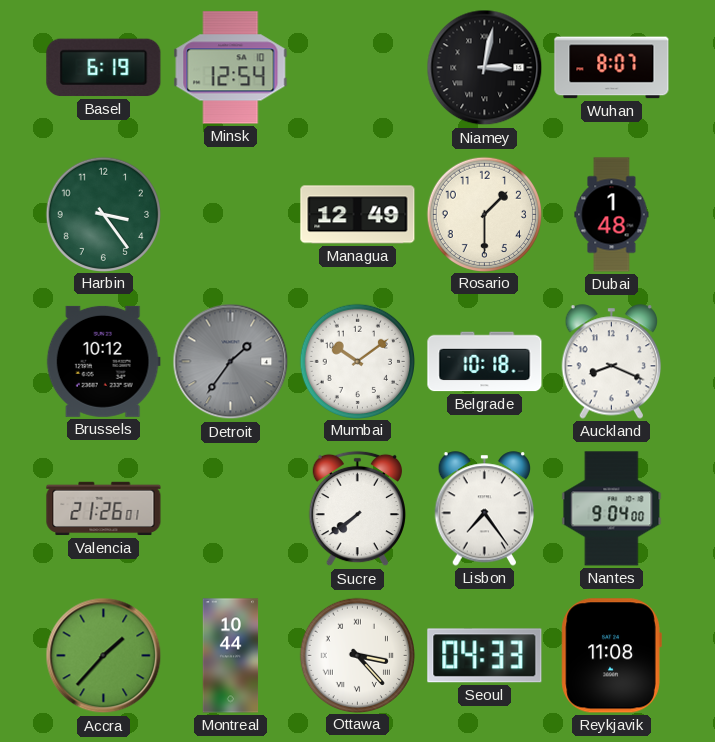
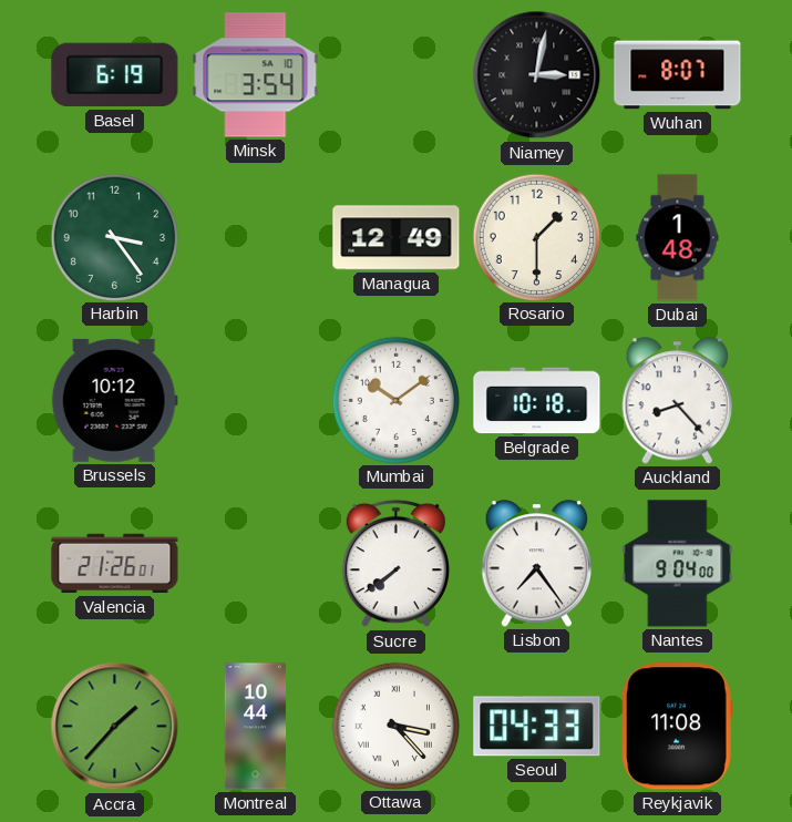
Minsk: 12:54 -> 3:54
Detroit: 1:36 -> none
Auckland: 8:19 -> 8:23
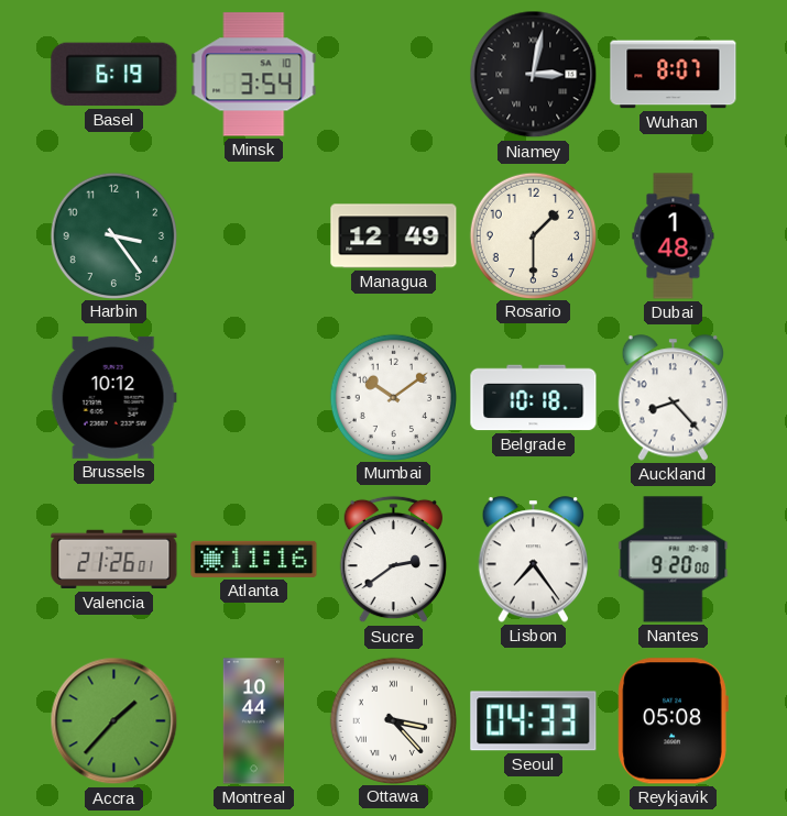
Atlanta: none -> 11:16
Sucre: 7:39 -> 2:39
Nantes: 9:04 -> 9:20
Reykjavik: 11:08 -> 05:08
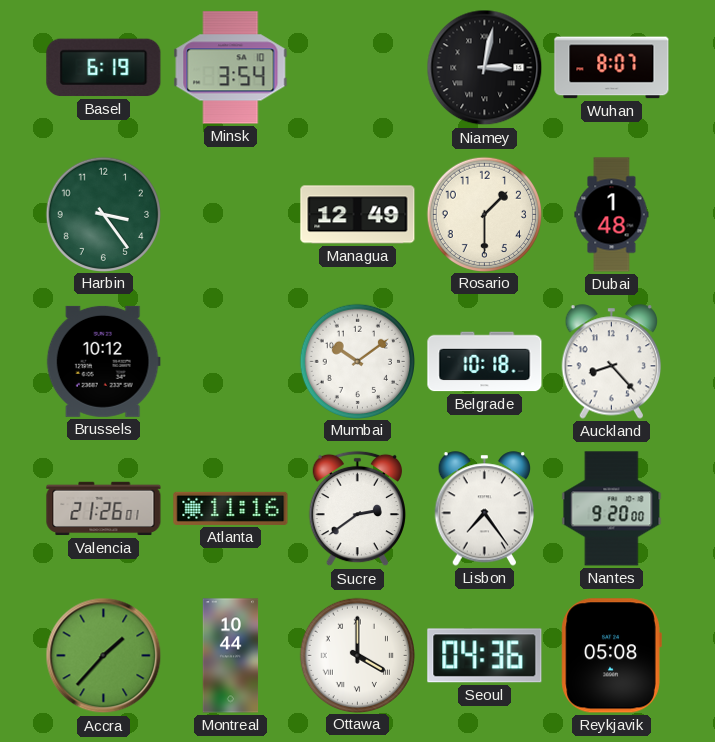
Ottawa: 3:23 -> 4:00
Seoul: 04:33 -> 04:36
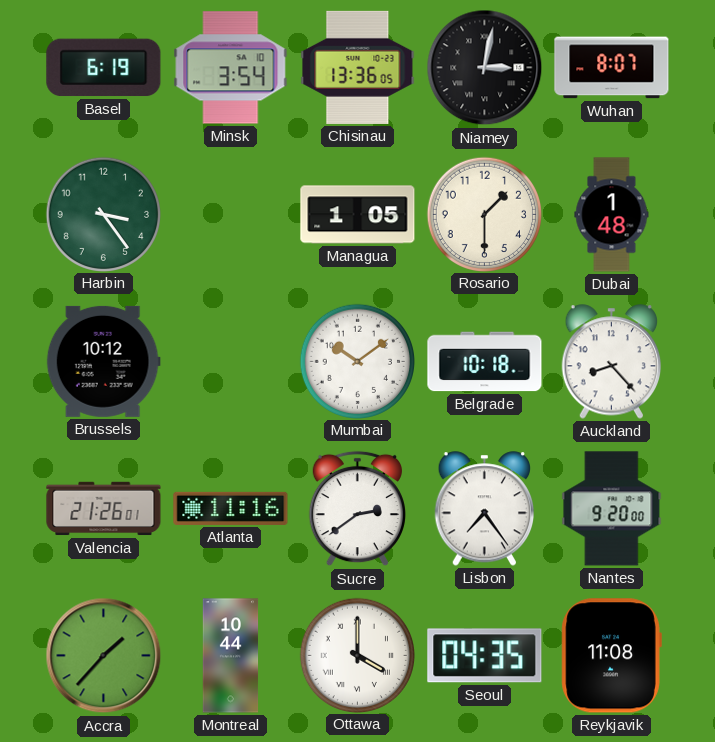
Chisinau: none -> 13:36
Managua: 12:49 -> 1:05
Seoul: 04:36 -> 04:35
Reykjavik: 05:08 -> 11:08
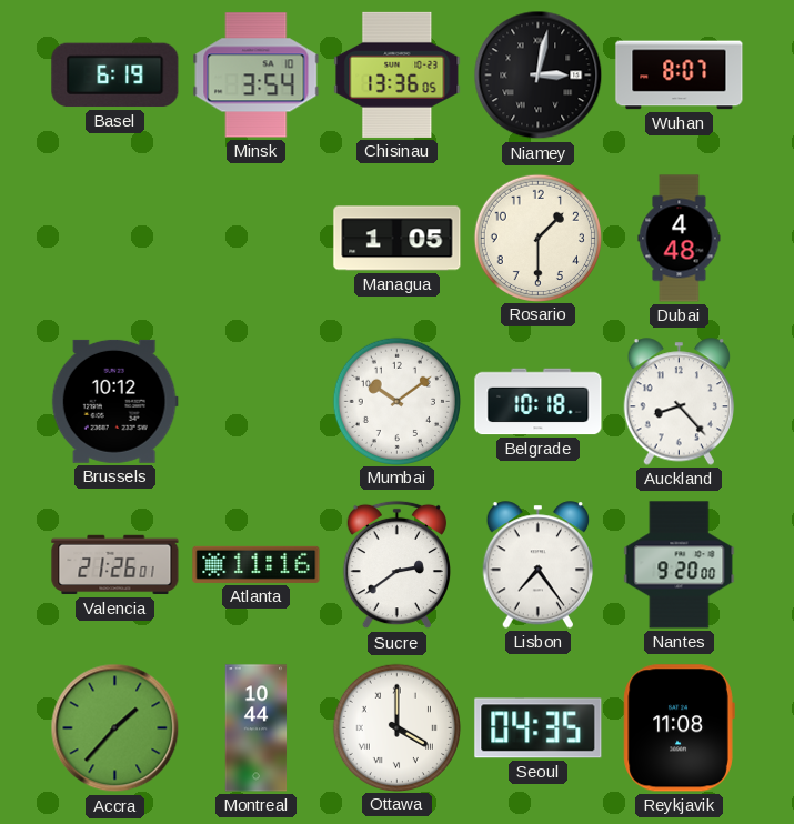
Harbin: 3:24 -> none
Dubai: 1:48 -> 4:48
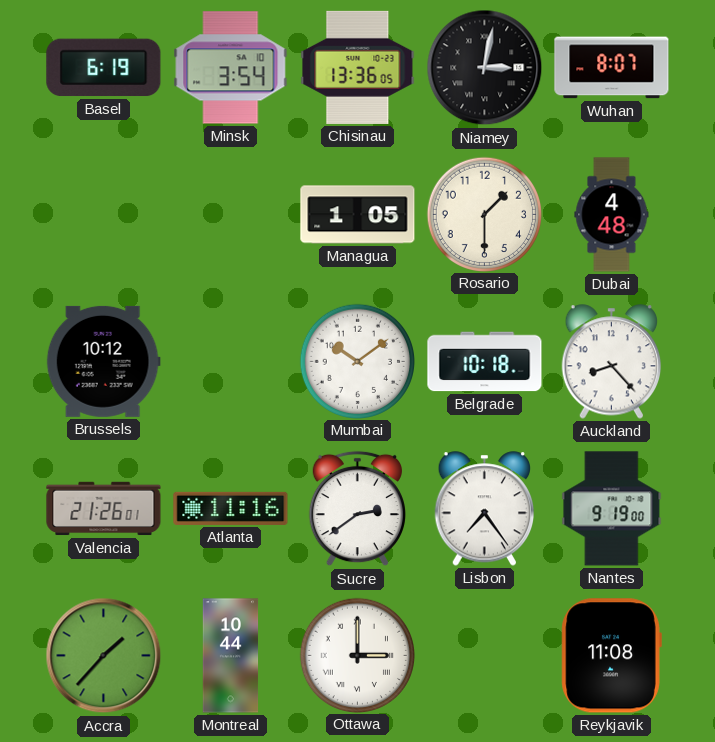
Nantes: 9:20 -> 9:19
Ottawa: 4:00 -> 3:00
Seoul: 04:35 -> none
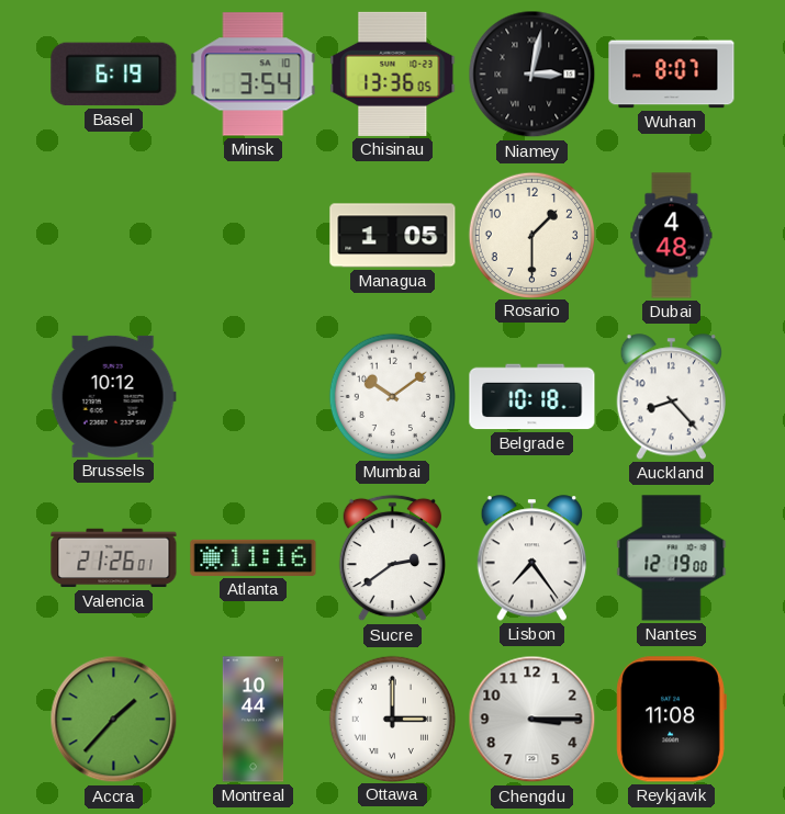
Nantes: 9:19 -> 12:19
Chengdu: none -> 3:15
